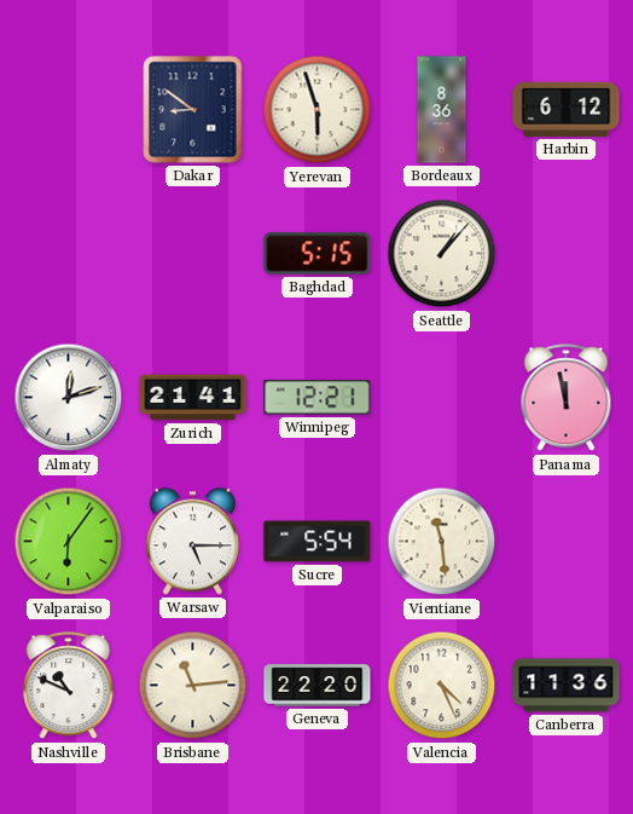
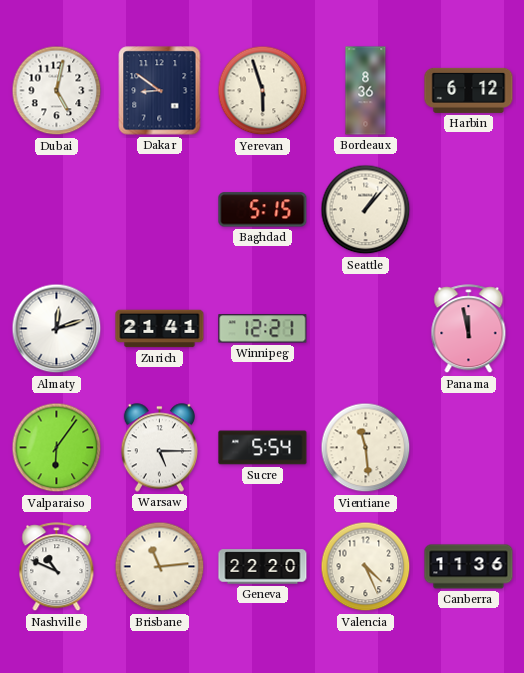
Dubai: none -> 5:02
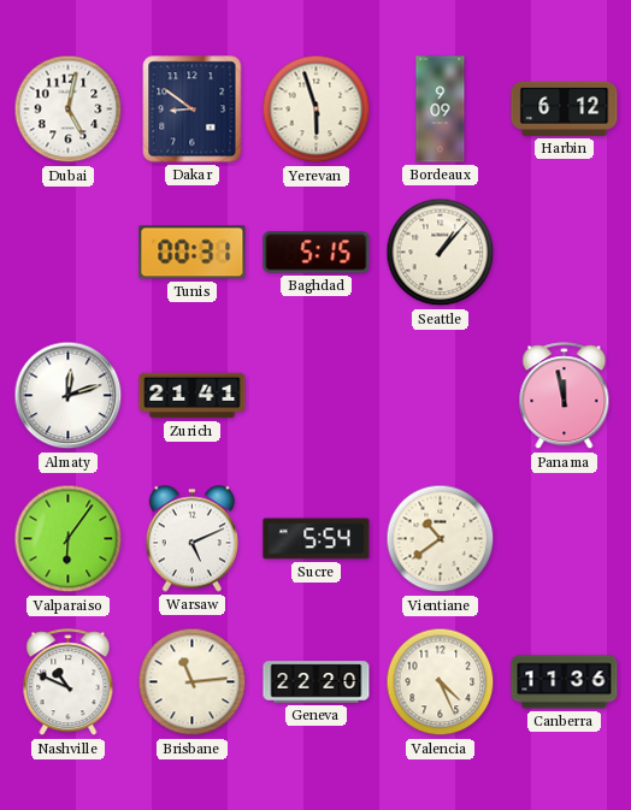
Bordeaux: 8:36 -> 9:09
Tunis: none -> 00:31
Winnipeg: 12:21 -> none
Warsaw: 5:15 -> 5:11
Vientiane: 11:29 -> 10:39
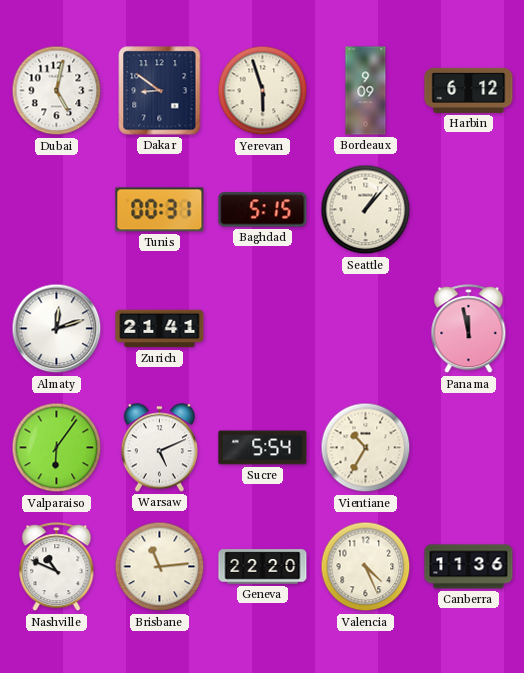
Vientiane: 10:39 -> 10:35
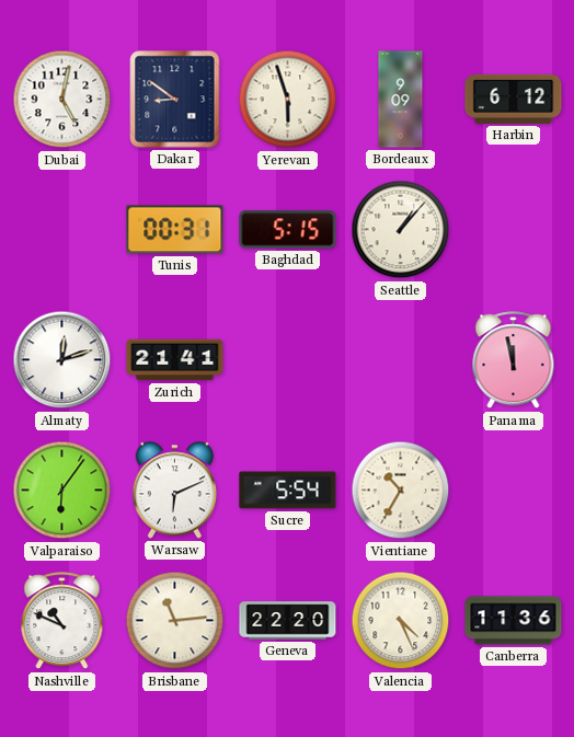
Warsaw: 5:11 -> 6:11
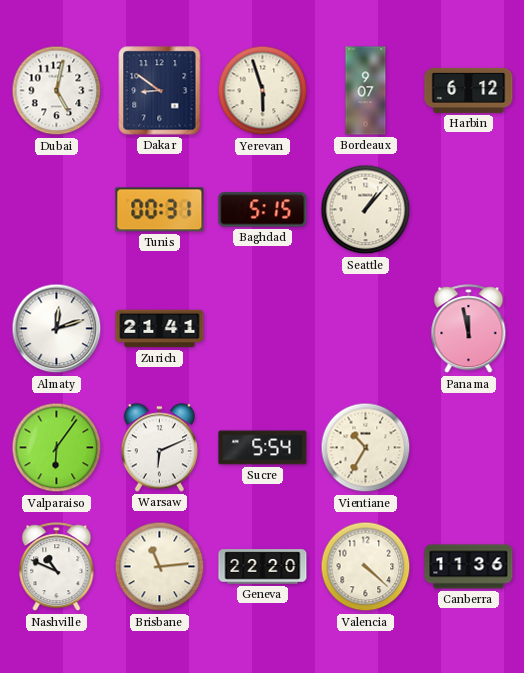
Bordeaux: 9:09 -> 9:07
Valencia: 4:26 -> 4:22
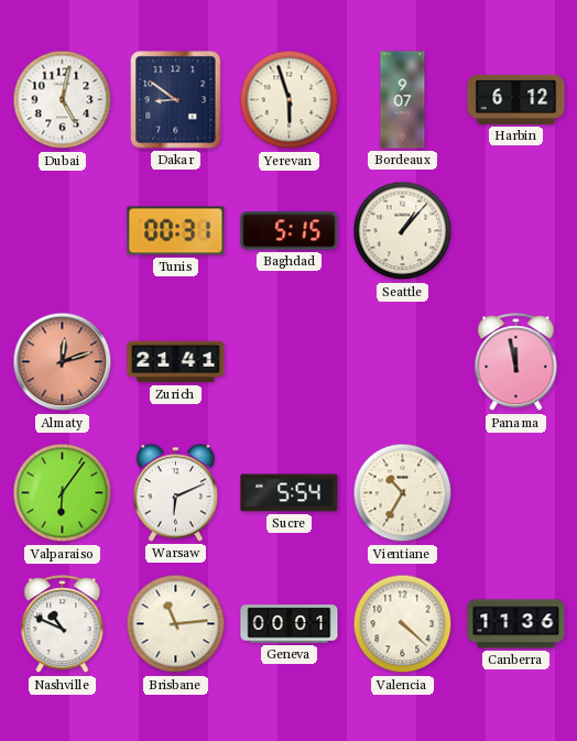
Almaty dial: white -> salmon
Geneva: 22:20 -> 00:01
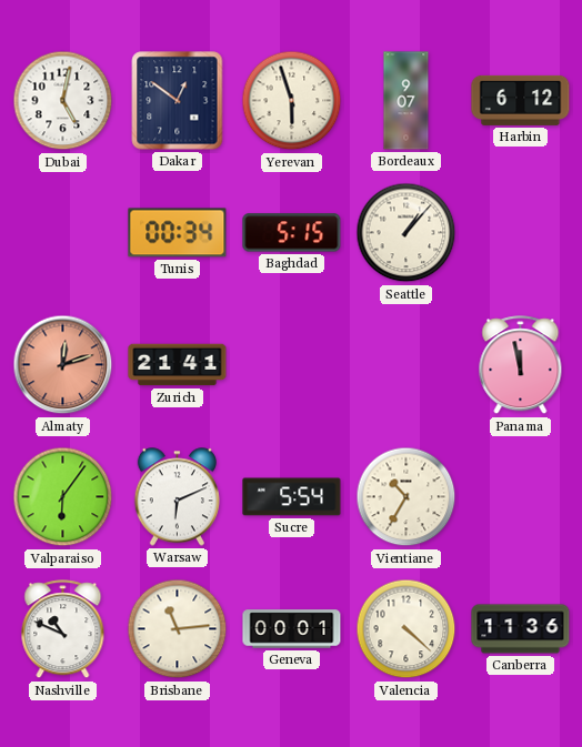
Dakar: 8:51 -> 12:51
Tunis: 00:31 -> 00:34
